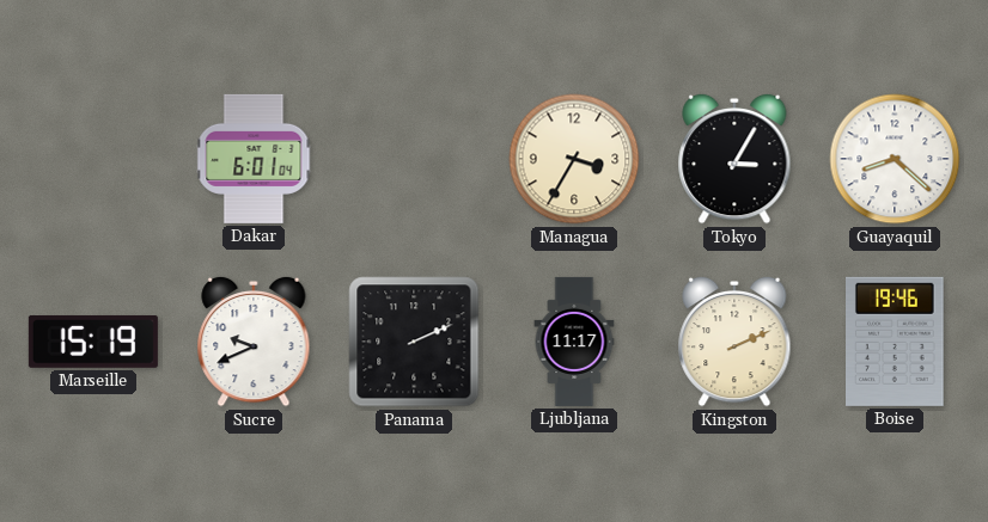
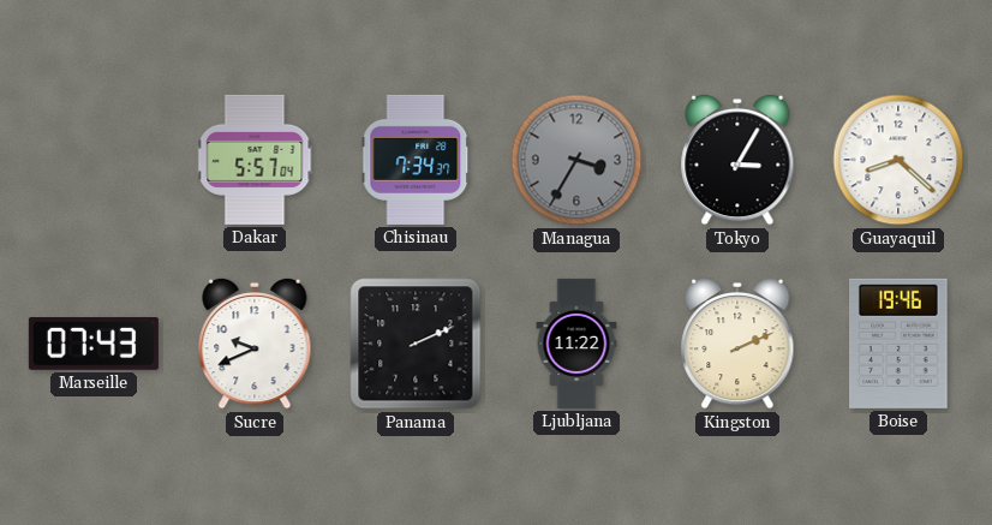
Dakar: 6:01 -> 5:57
Chisinau: none -> 7:34
Managua dial: cream -> grey
Marseille: 15:19 -> 07:43
Ljubljana: 11:17 -> 11:22
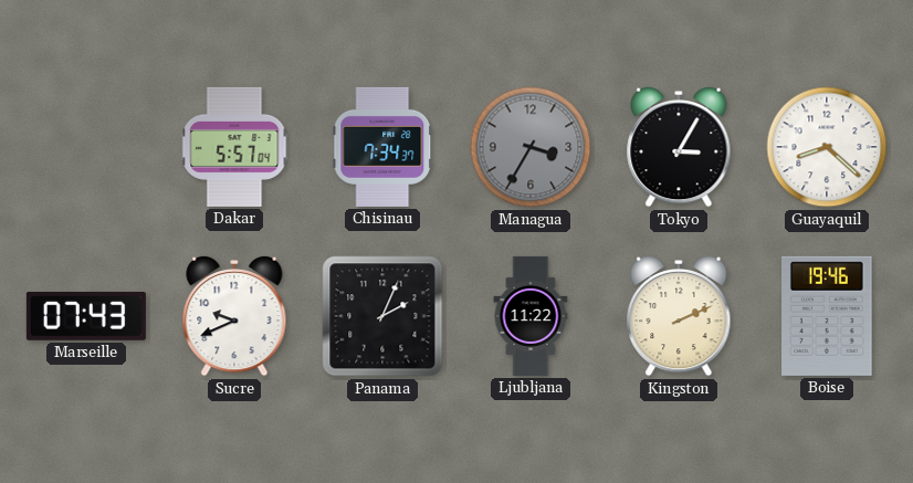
Panama: 2:11 -> 2:04
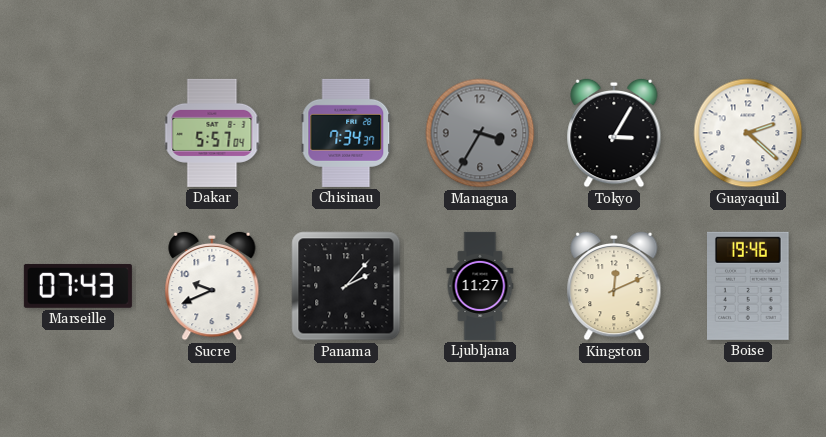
Guayaquil: 8:22 -> 2:22
Panama: 2:04 -> 2:07
Ljubljana: 11:22 -> 11:27
Kingston: 2:11 -> 12:11
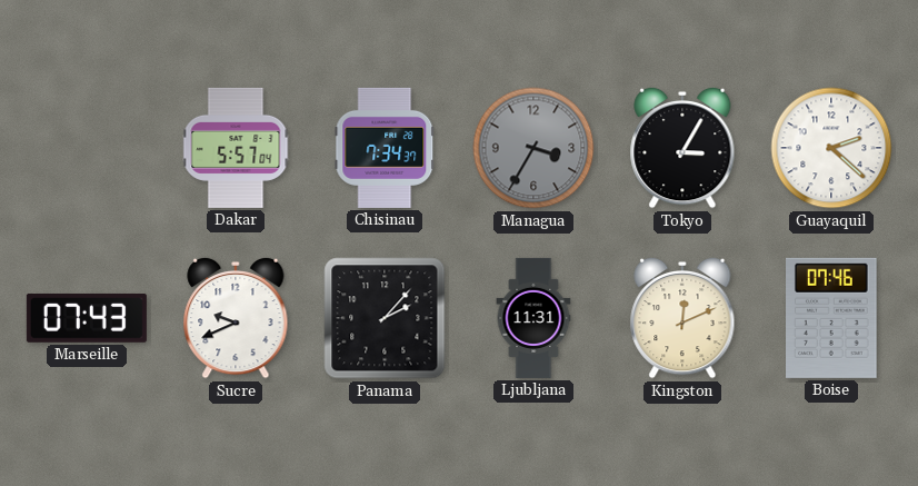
Ljubljana: 11:27 -> 11:31
Boise: 19:46 -> 07:46
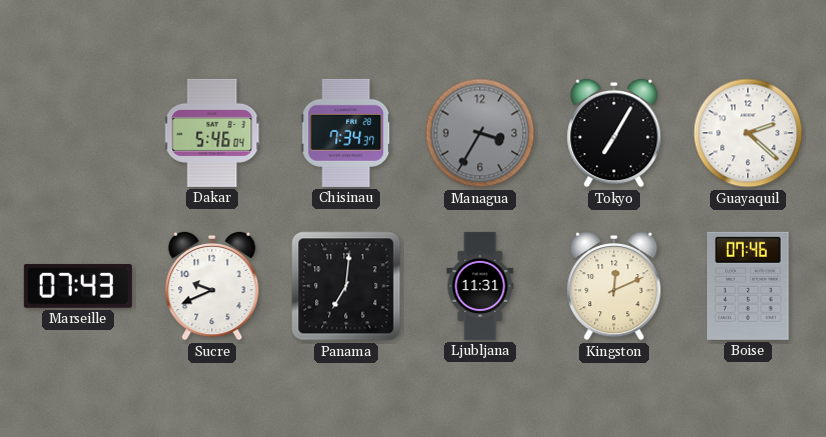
Dakar: 5:57 -> 5:46
Tokyo: 3:05 -> 7:05
Panama: 2:07 -> 7:01
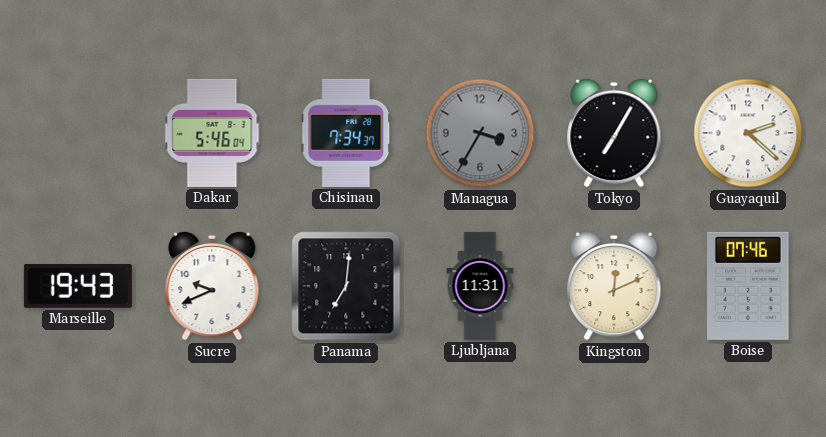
Marseille: 07:43 -> 19:43
